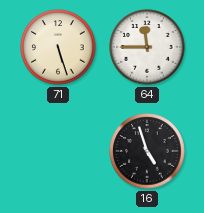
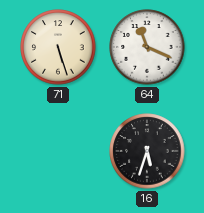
64: 11:45 -> 11:19
16: 4:57 -> 5:33
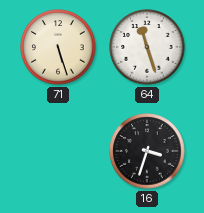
64: 11:19 -> 11:27
16: 5:33 -> 3:33
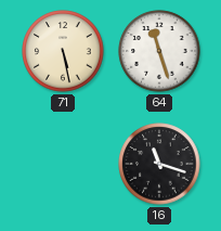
71: 5:27 -> 5:28
16: 3:33 -> 11:18
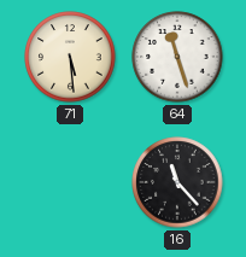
71: 5:28 -> 5:29
16: 11:18 -> 11:23
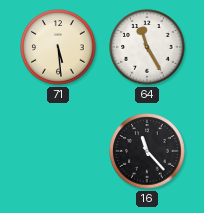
64: 11:27 -> 11:25
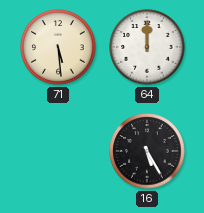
64: 11:25 -> 12:00
16: 11:23 -> 5:25
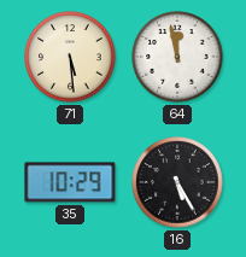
64: 12:00 -> 11:58
35: none -> 10:29
